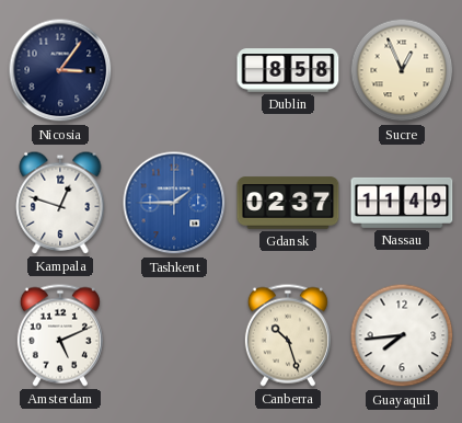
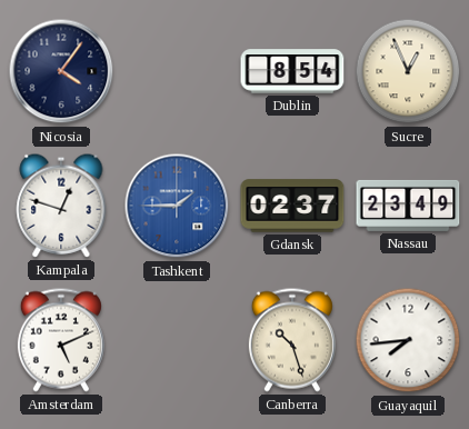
Nicosia: 3:06 -> 4:06
Dublin: 8:58 -> 8:54
Nassau: 11:49 -> 23:49
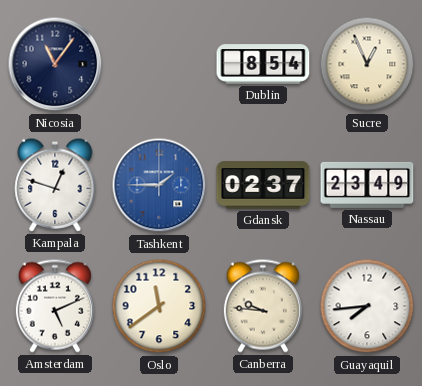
Nicosia: 4:06 -> 11:06
Oslo: none -> 11:39
Canberra: 10:27 -> 9:46
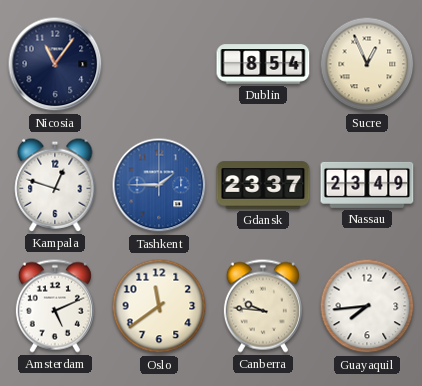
Gdansk: 02:37 -> 23:37
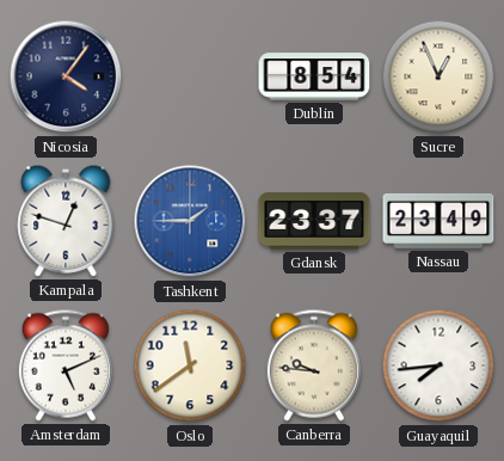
Nicosia: 11:06 -> 4:06
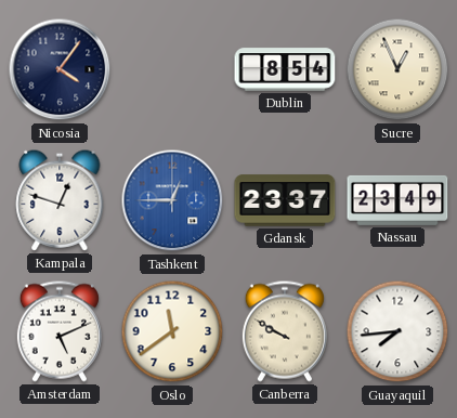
Tashkent: 1:45 -> 12:45
Canberra: 9:46 -> 9:50
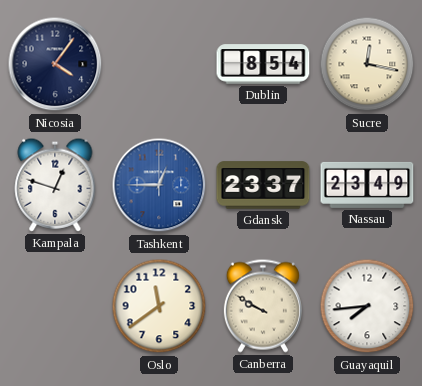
Sucre: 12:56 -> 12:17
Amsterdam: 5:11 -> none
